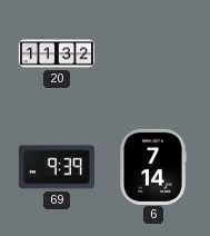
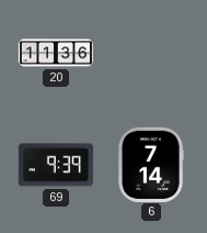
20: 11:32 -> 11:36
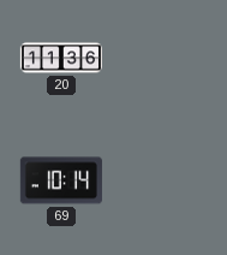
69: 9:39 -> 10:14
6: 7:14 -> none
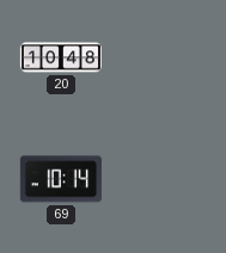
20: 11:36 -> 10:48
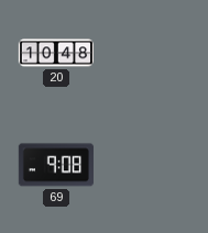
69: 10:14 -> 9:08
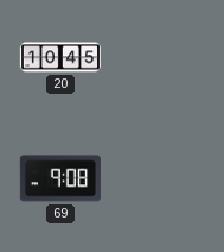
20: 10:48 -> 10:45
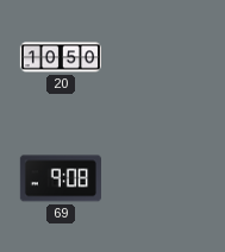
20: 10:45 -> 10:50
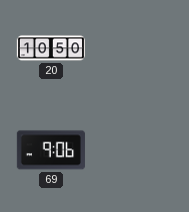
69: 9:08 -> 9:06
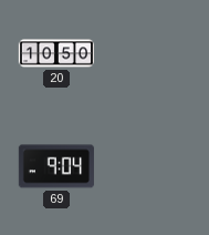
69: 9:06 -> 9:04
